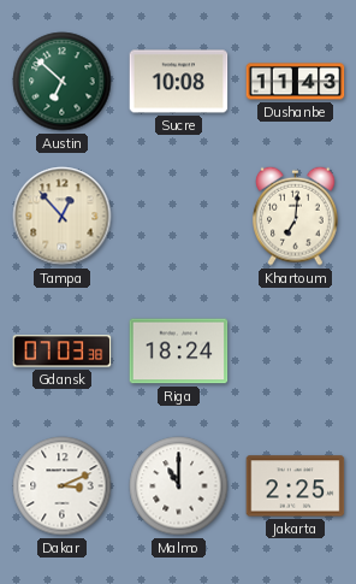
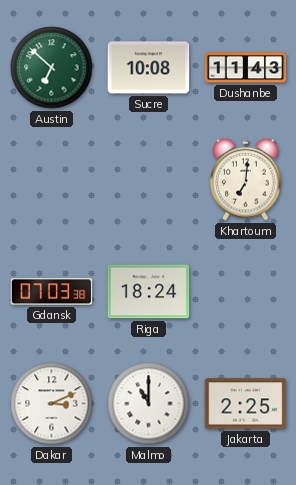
Tampa: 12:53 -> none
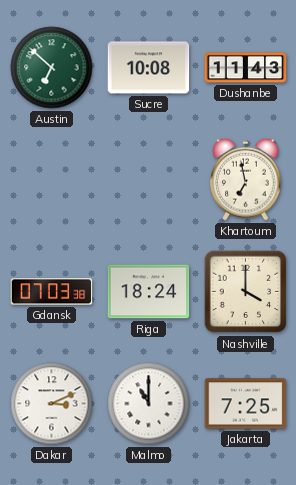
Khartoum: 7:01 -> 6:58
Nashville: none -> 4:00
Jakarta: 2:25 -> 7:25
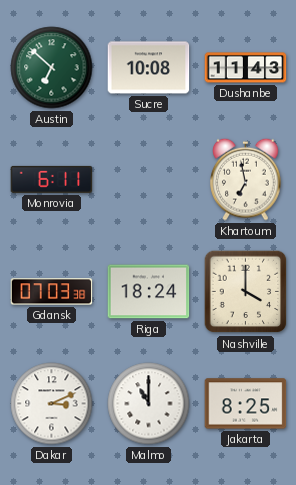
Monrovia: none -> 6:11
Jakarta: 7:25 -> 8:25
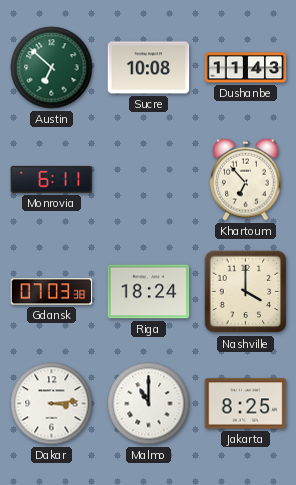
Khartoum: 6:58 -> 6:53
Dakar: 3:11 -> 3:14
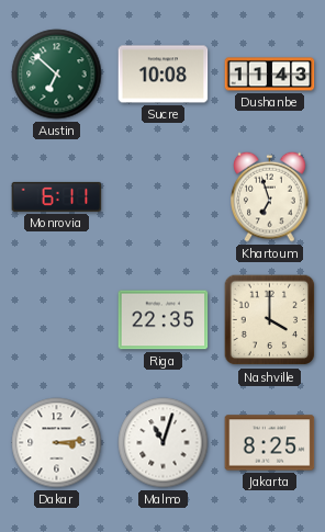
Khartoum: 6:53 -> 6:57
Gdansk: 07:03 -> none
Riga: 18:24 -> 22:35
Malmo: 11:00 -> 11:03
